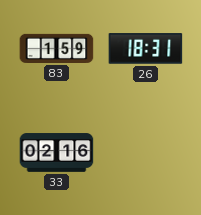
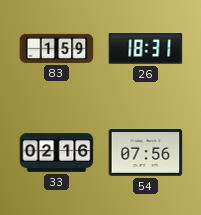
54: none -> 07:56
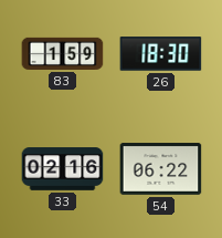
26: 18:31 -> 18:30
54: 07:56 -> 06:22
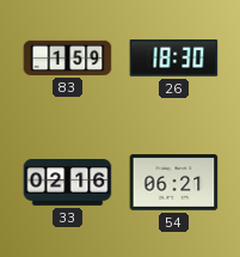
54: 06:22 -> 06:21
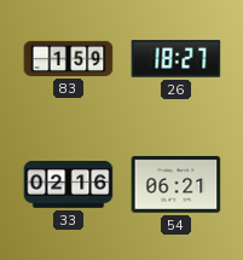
26: 18:30 -> 18:27
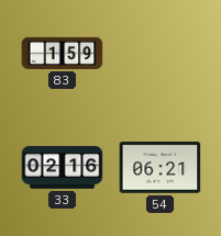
26: 18:27 -> none
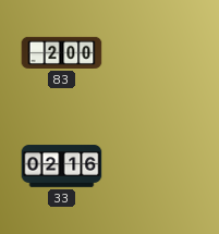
83: 1:59 -> 2:00
54: 06:21 -> none
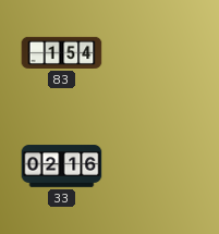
83: 2:00 -> 1:54
